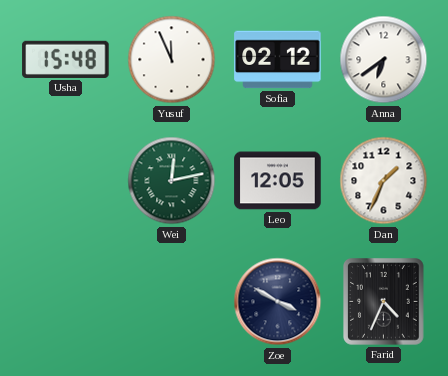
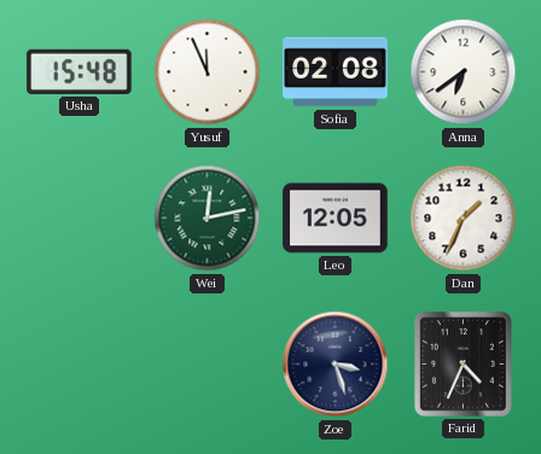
Sofia: 02:12 -> 02:08
Zoe: 3:50 -> 3:27
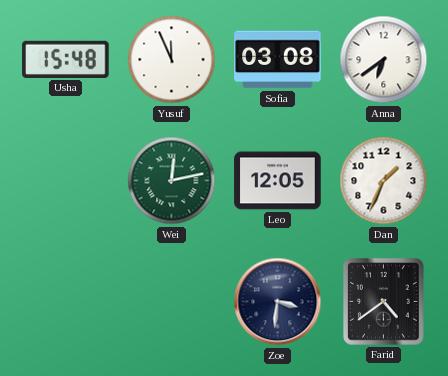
Sofia: 02:08 -> 03:08
Zoe: 3:27 -> 3:31
Farid: 4:34 -> 4:39
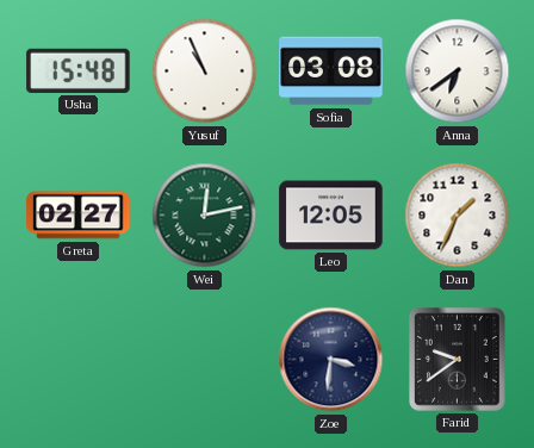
Yusuf: 11:56 -> 10:56
Greta: none -> 02:27
Farid: 4:39 -> 9:39
